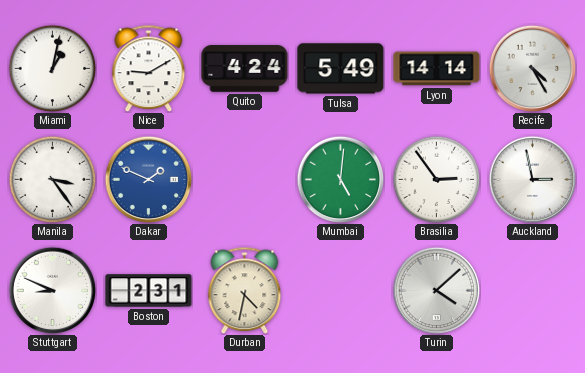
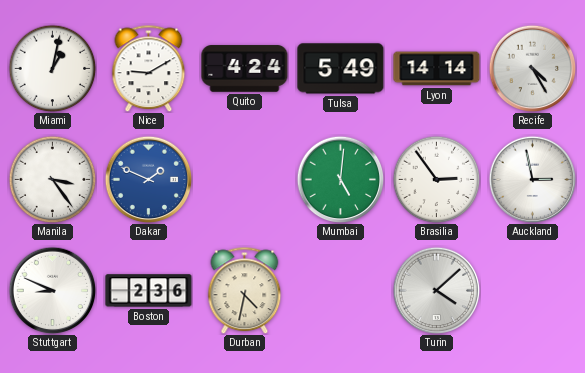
Boston: 2:31 -> 2:36
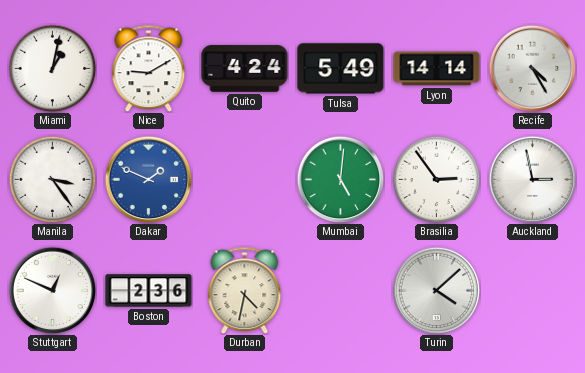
Stuttgart: 8:49 -> 12:49
